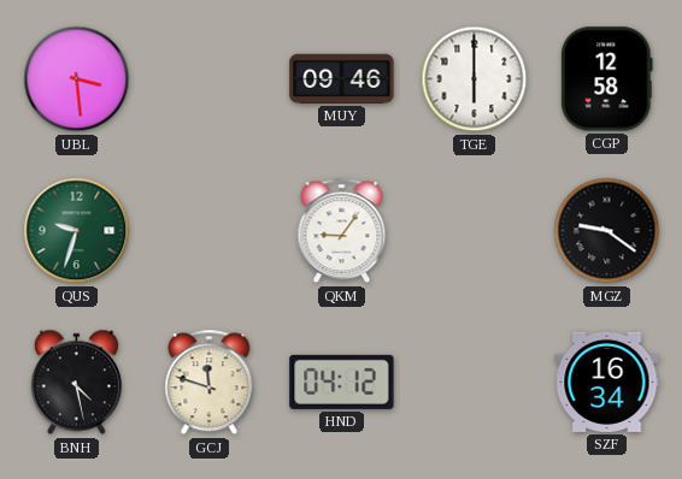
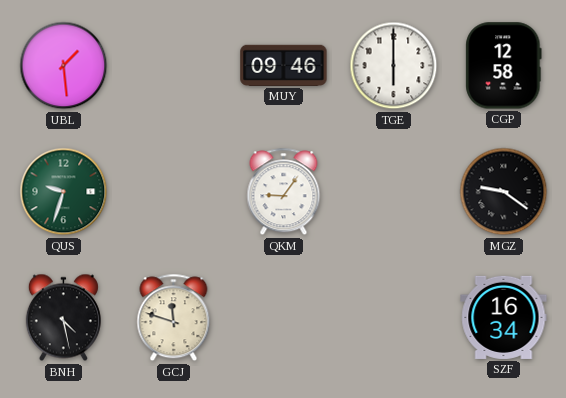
UBL: 3:29 -> 1:29
HND: 04:12 -> none
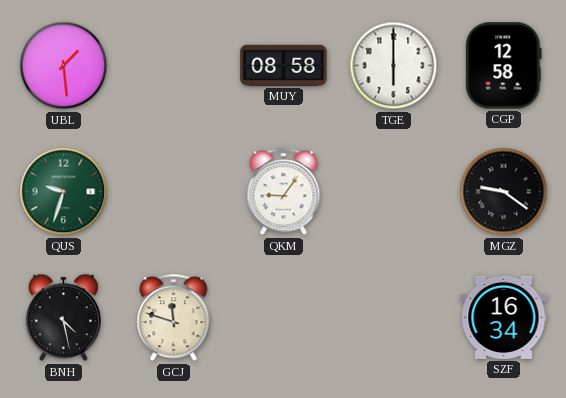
MUY: 09:46 -> 08:58
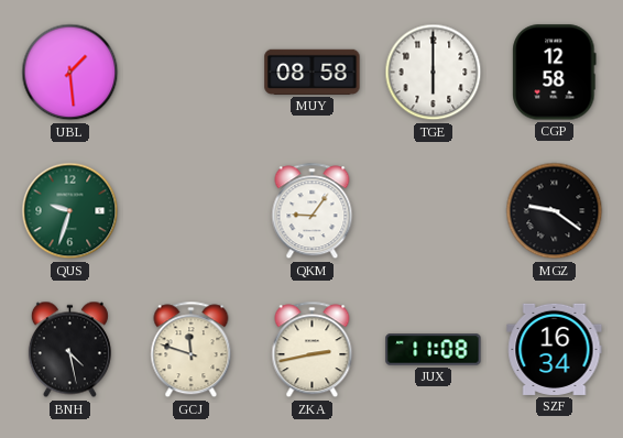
ZKA: none -> 2:43
JUX: none -> 11:08
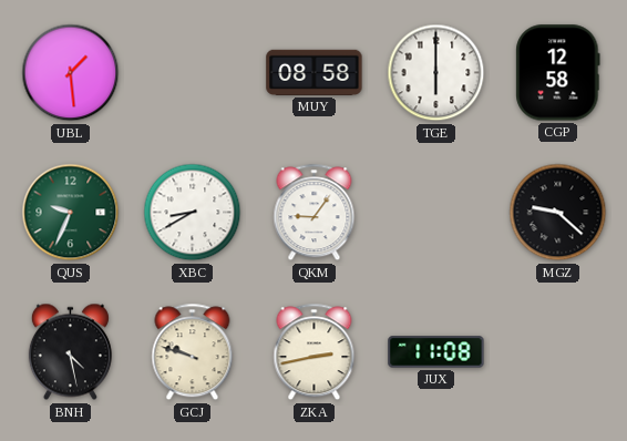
QUS: 9:33 -> 9:34
XBC: none -> 8:40
MGZ: 9:21 -> 9:22
GCJ: 11:48 -> 9:48
SZF: 16:34 -> none
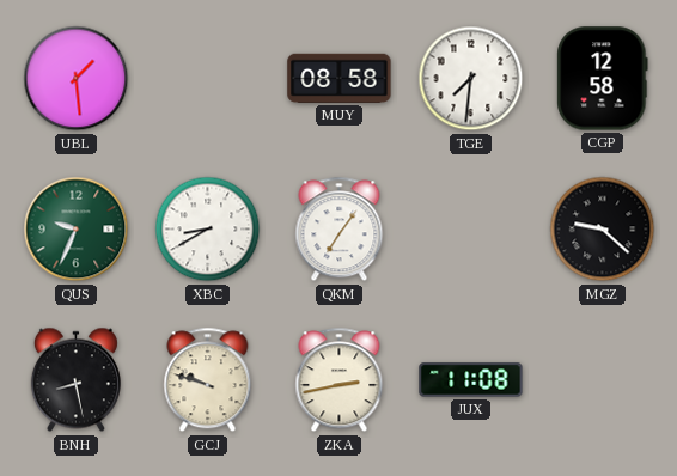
TGE: 6:00 -> 7:31
QKM: 9:06 -> 7:06
BNH: 4:28 -> 8:28
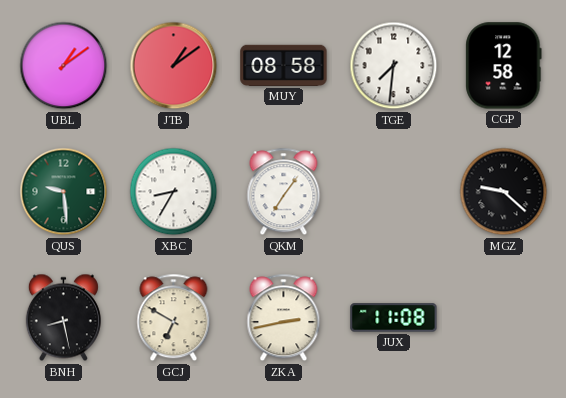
UBL: 1:29 -> 1:09
JTB: none -> 1:09
QUS: 9:34 -> 9:29
XBC: 8:40 -> 8:35
GCJ: 9:48 -> 6:50
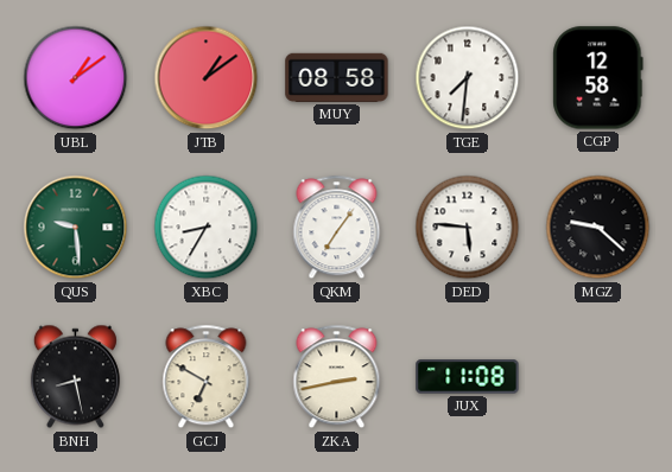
DED: none -> 5:46
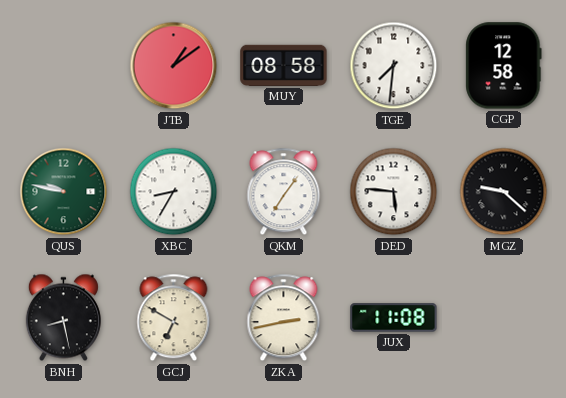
UBL: 1:09 -> none
QUS: 9:29 -> 9:47
